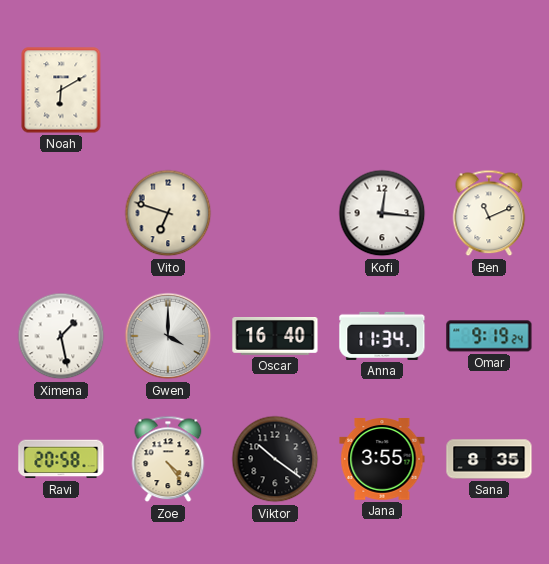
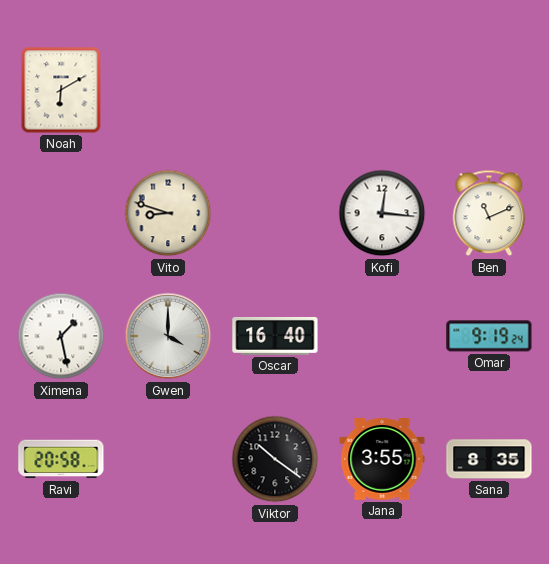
Vito: 6:48 -> 8:48
Anna: 11:34 -> none
Zoe: 4:24 -> none
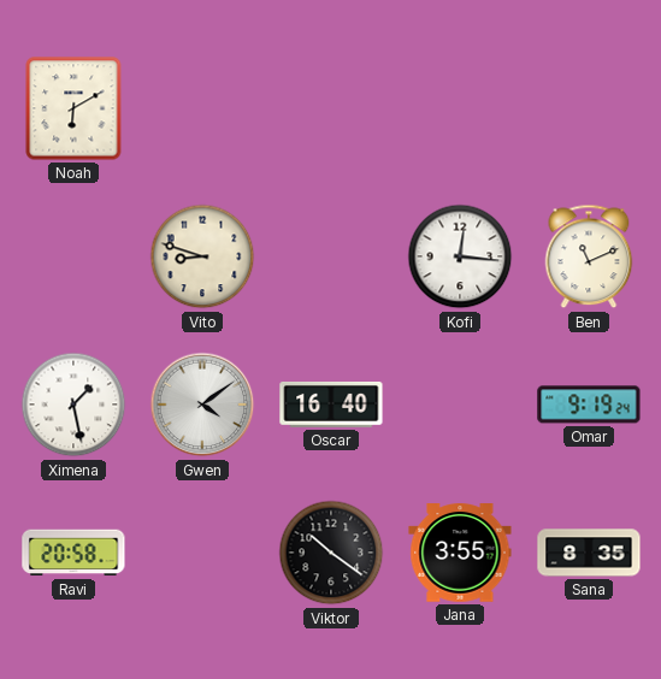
Gwen: 4:00 -> 4:09
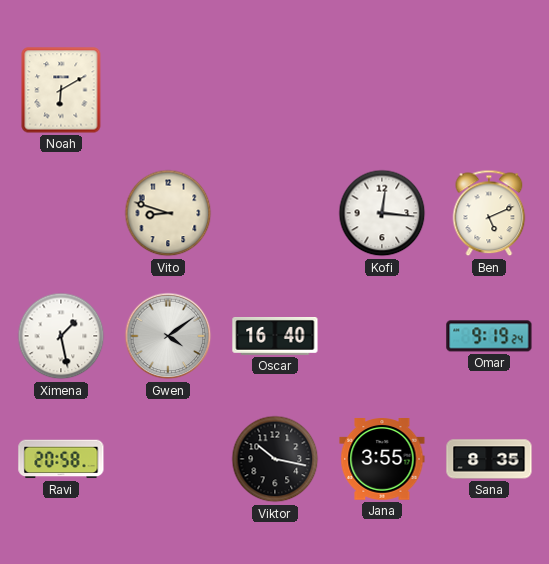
Ben: 11:11 -> 5:11
Viktor: 10:21 -> 10:17
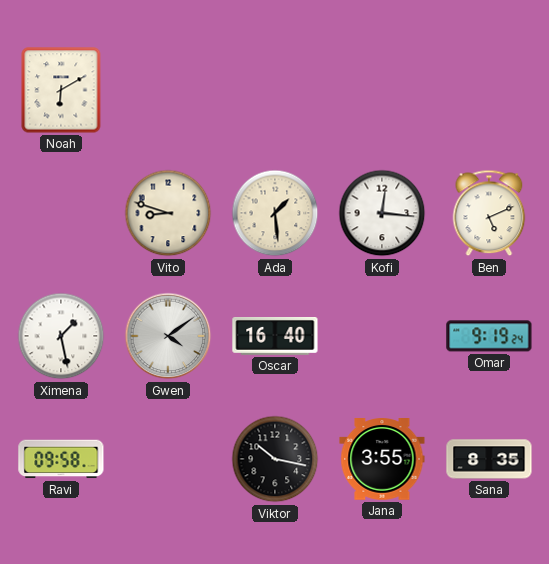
Ada: none -> 1:29
Ravi: 20:58 -> 09:58
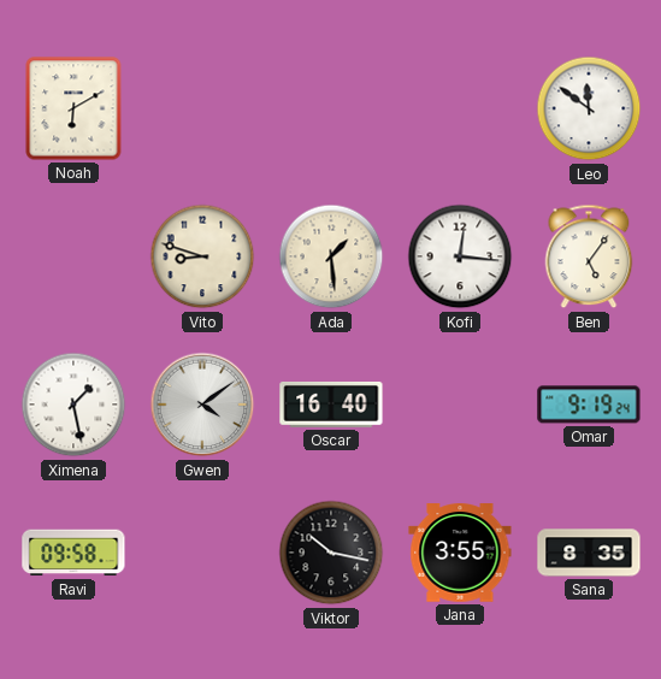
Leo: none -> 11:51
Ben: 5:11 -> 5:06
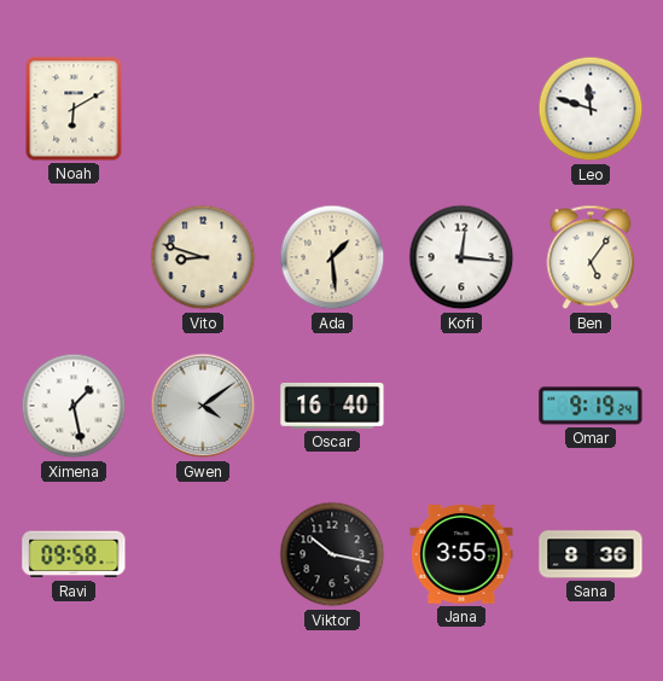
Leo: 11:51 -> 11:48
Sana: 8:35 -> 8:36
